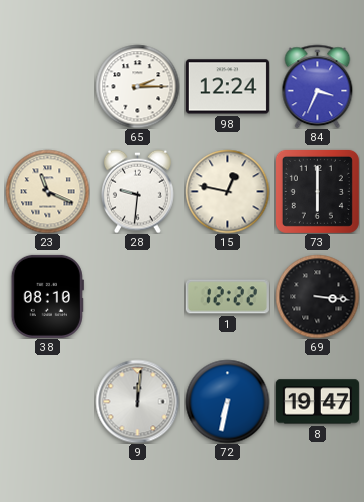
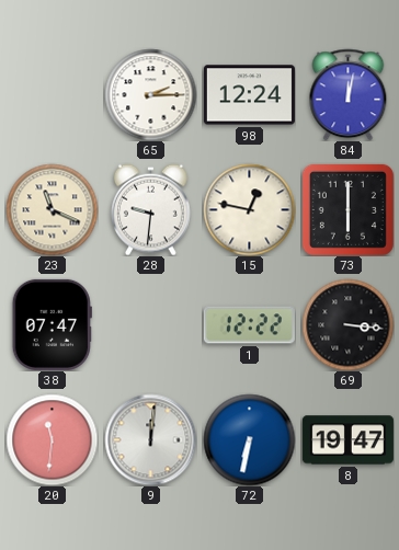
84: 3:34 -> 12:02
38: 08:10 -> 07:47
20: none -> 11:31
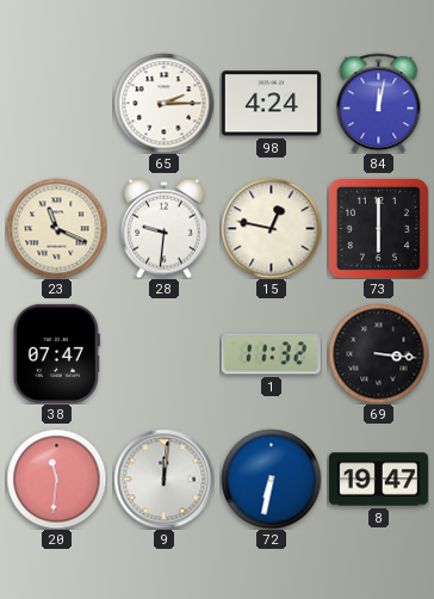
98: 12:24 -> 4:24
1: 12:22 -> 11:32
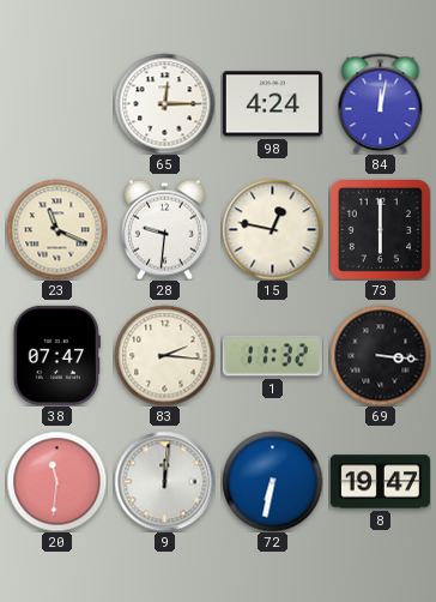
65: 2:15 -> 12:15
83: none -> 2:16
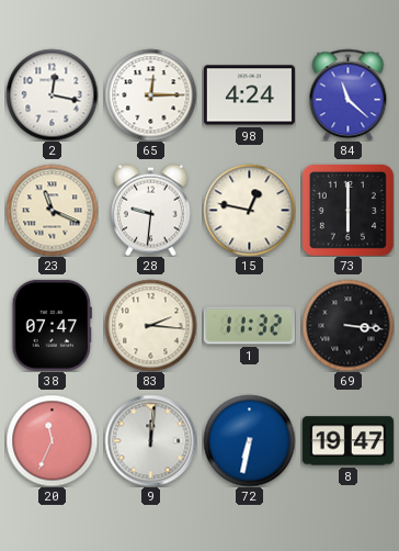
2: none -> 12:17
84: 12:02 -> 11:22
20: 11:31 -> 11:34
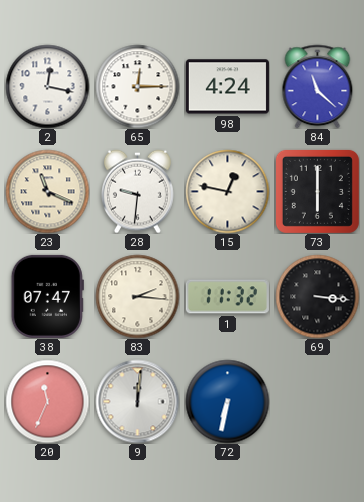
8: 19:47 -> none
